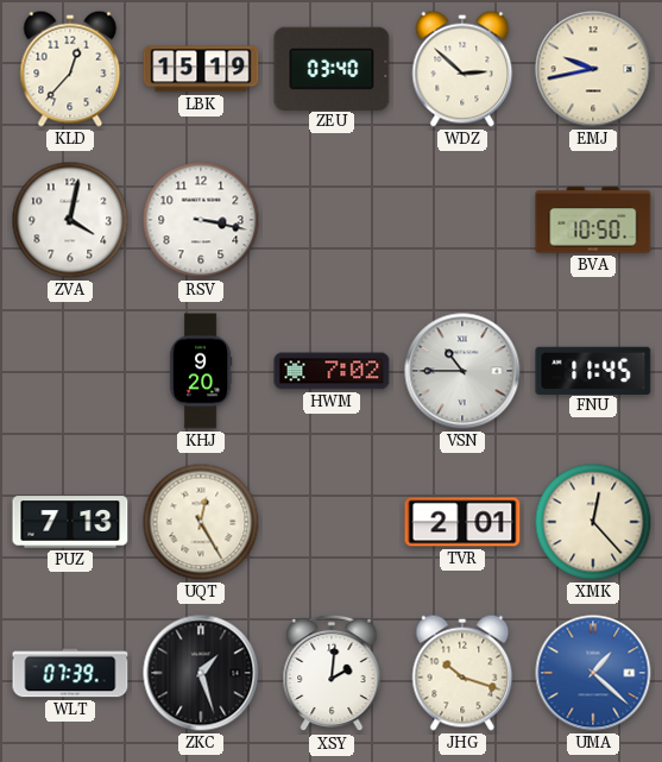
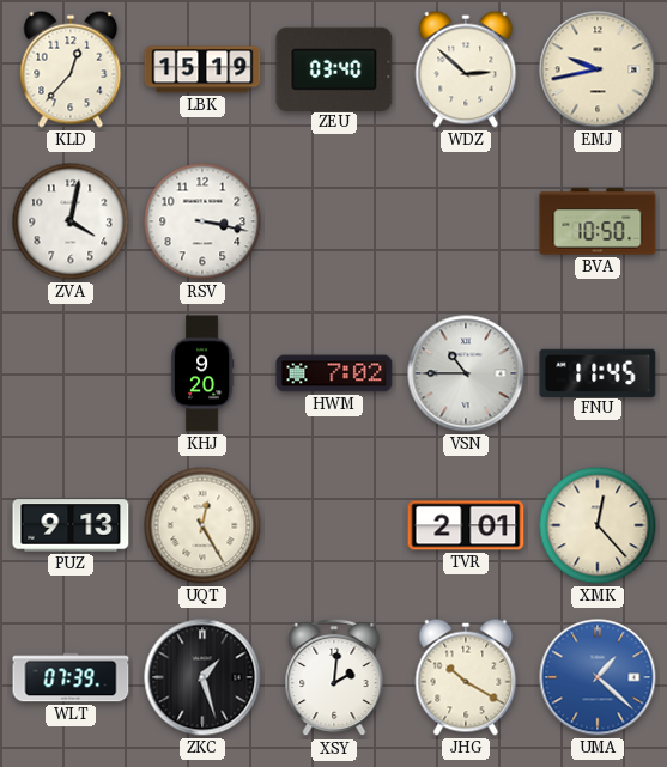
PUZ: 7:13 -> 9:13
JHG: 10:18 -> 10:20
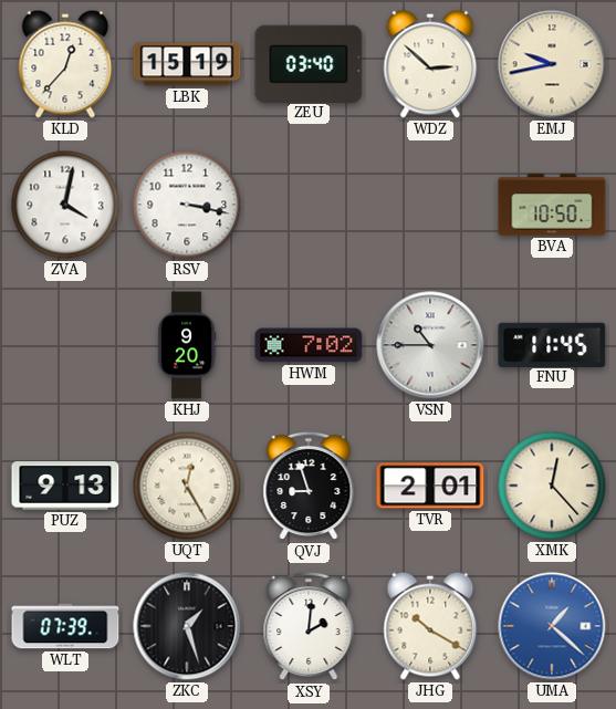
QVJ: none -> 8:57
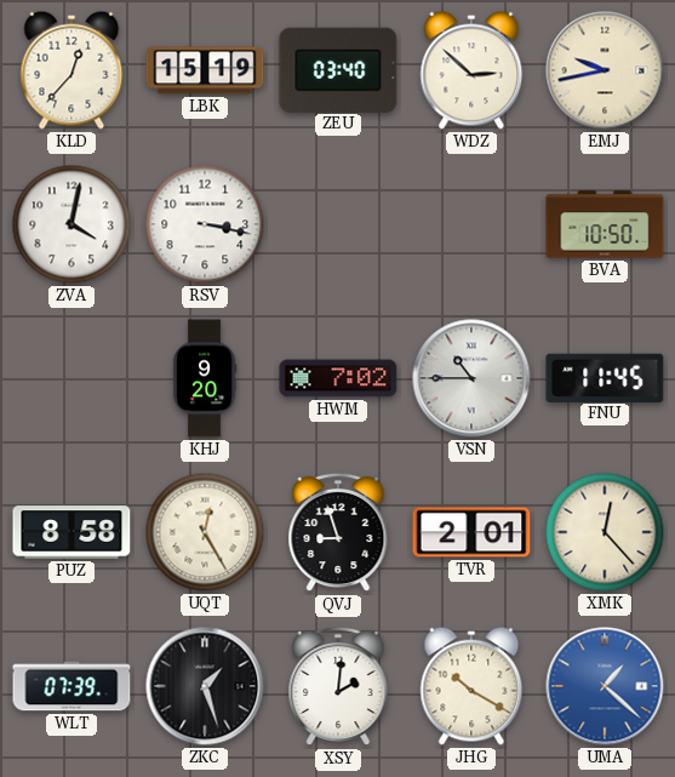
PUZ: 9:13 -> 8:58
